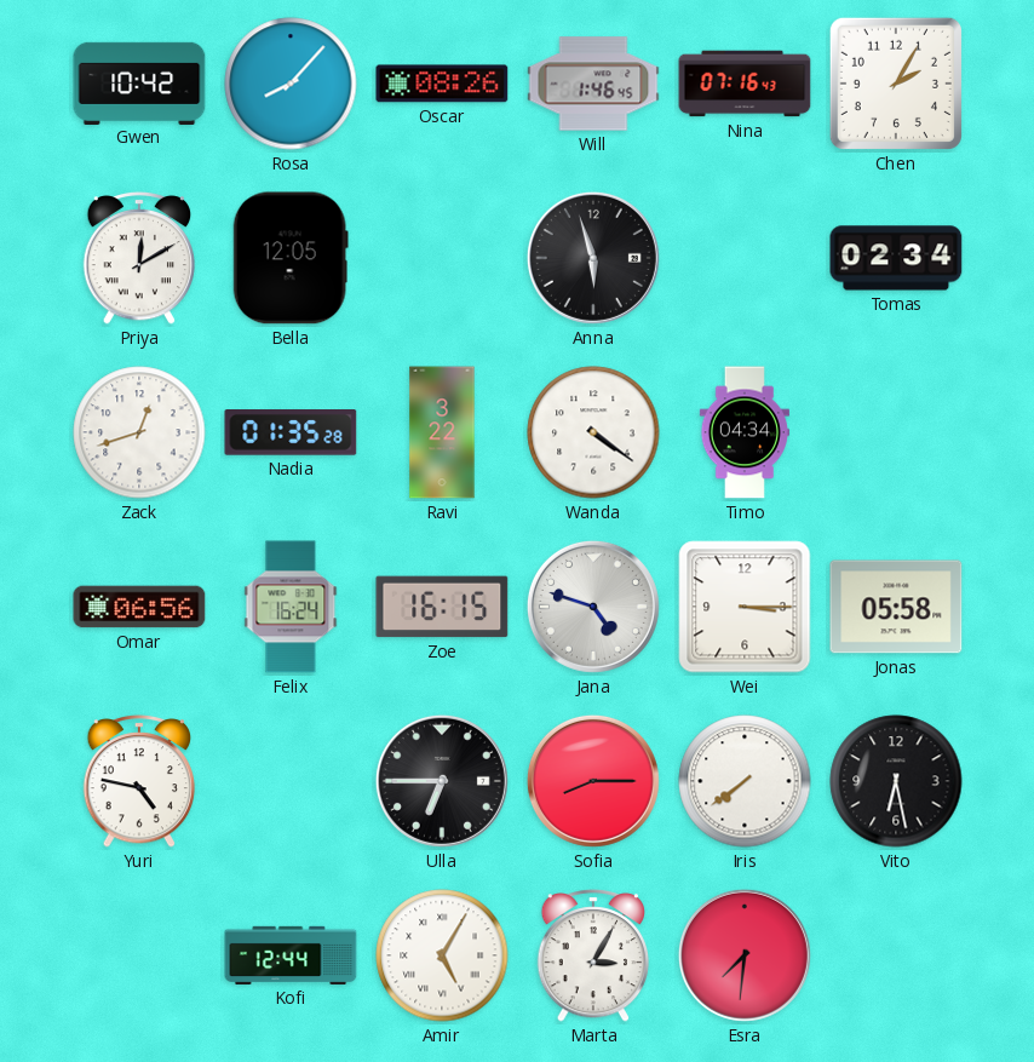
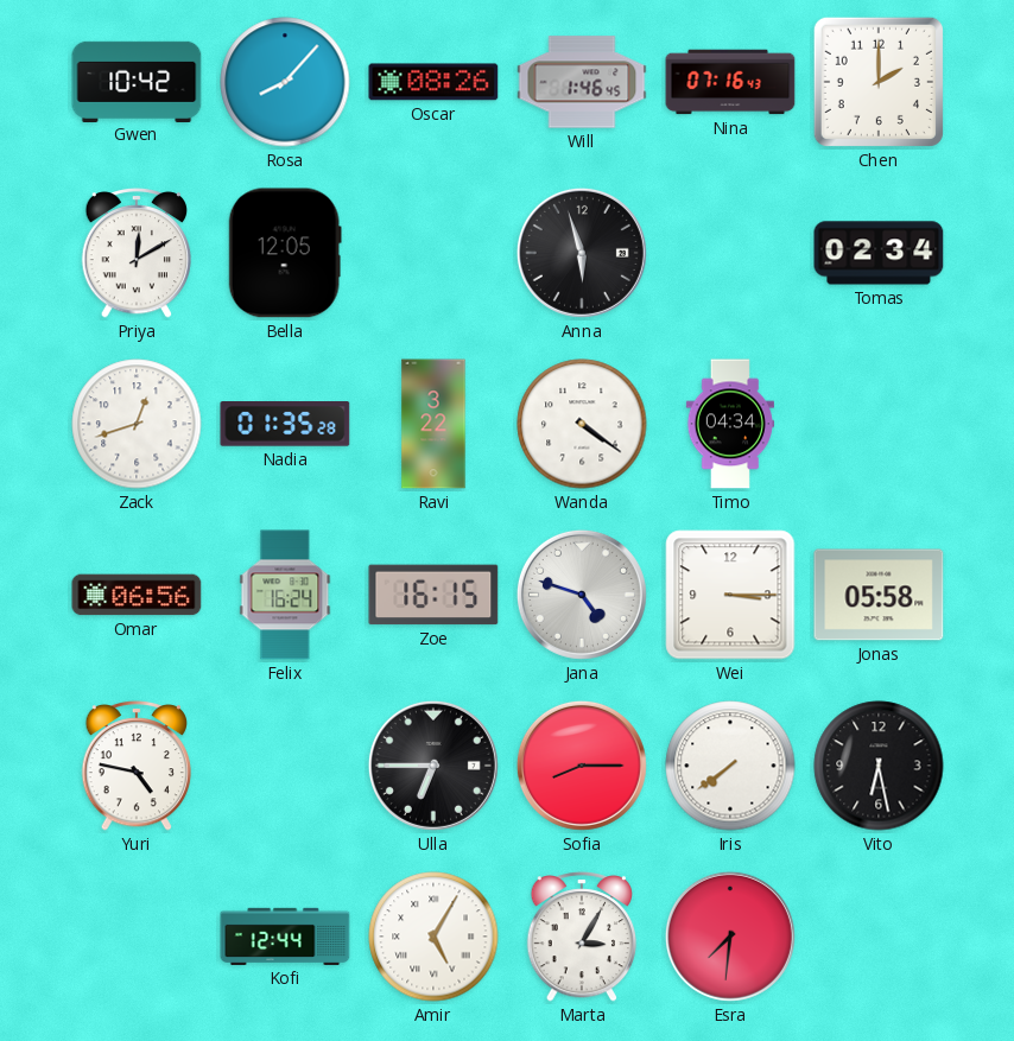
Chen: 2:05 -> 2:00
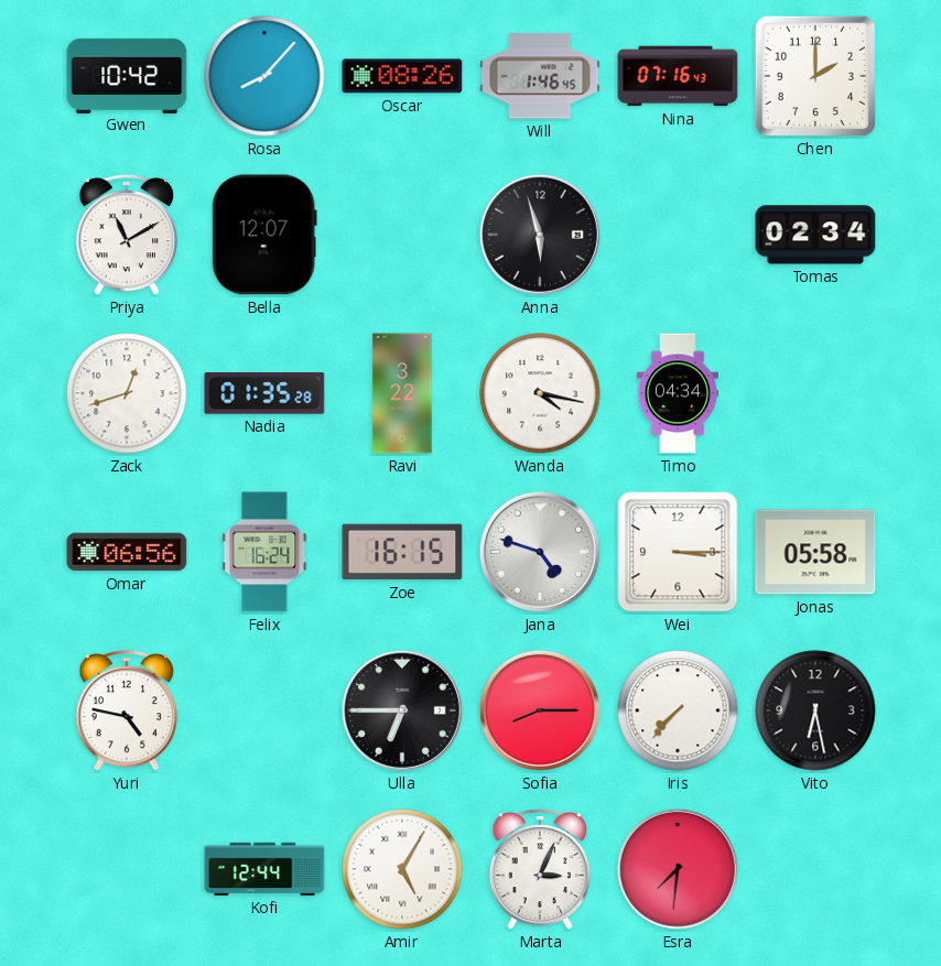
Priya: 12:10 -> 11:10
Bella: 12:05 -> 12:07
Wanda: 4:21 -> 4:17
Iris: 7:39 -> 7:37
Marta: 3:05 -> 3:04
